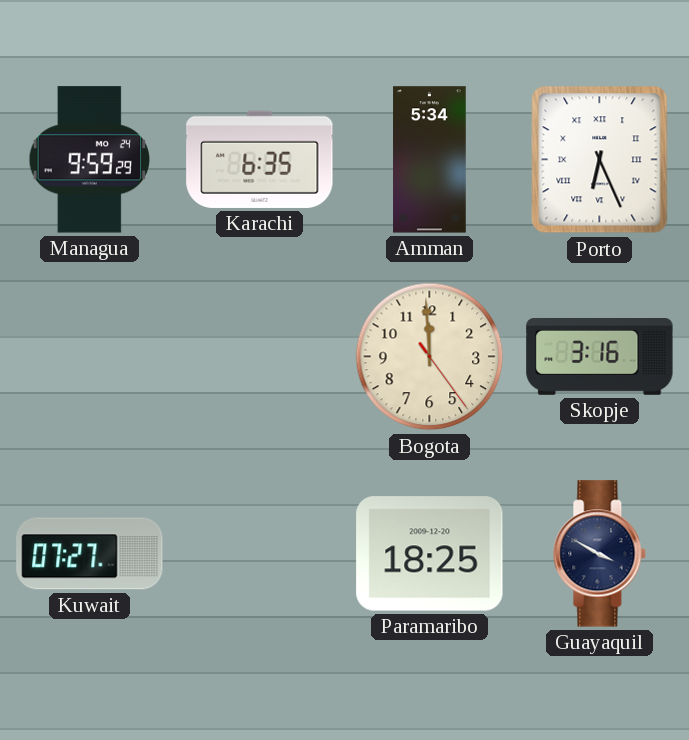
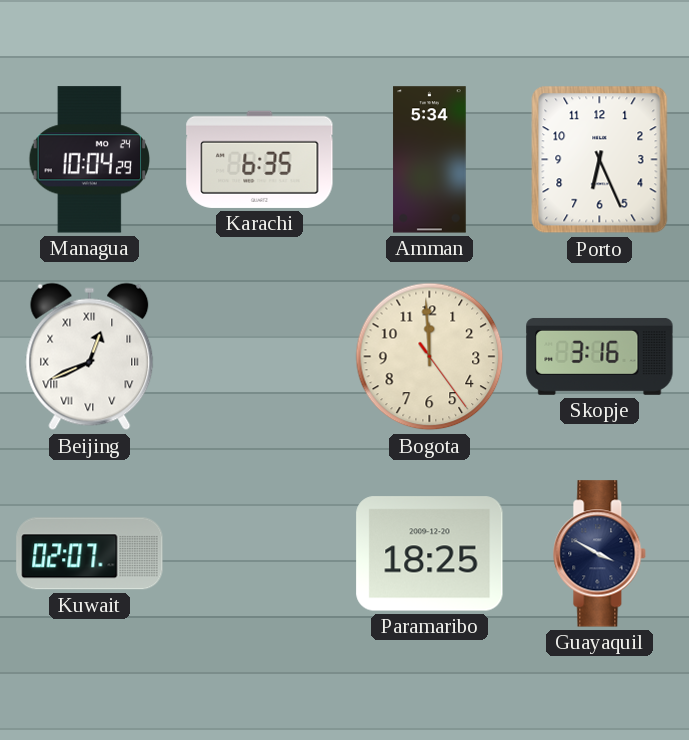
Managua: 9:59 -> 10:04
Porto numerals: Roman -> Arabic
Beijing: none -> 12:41
Kuwait: 07:27 -> 02:07
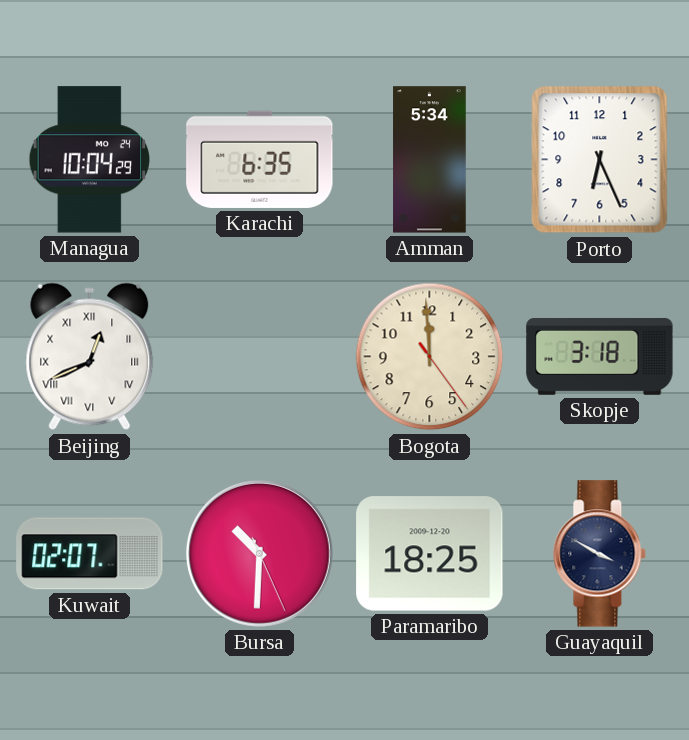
Skopje: 3:16 -> 3:18
Bursa: none -> 10:30
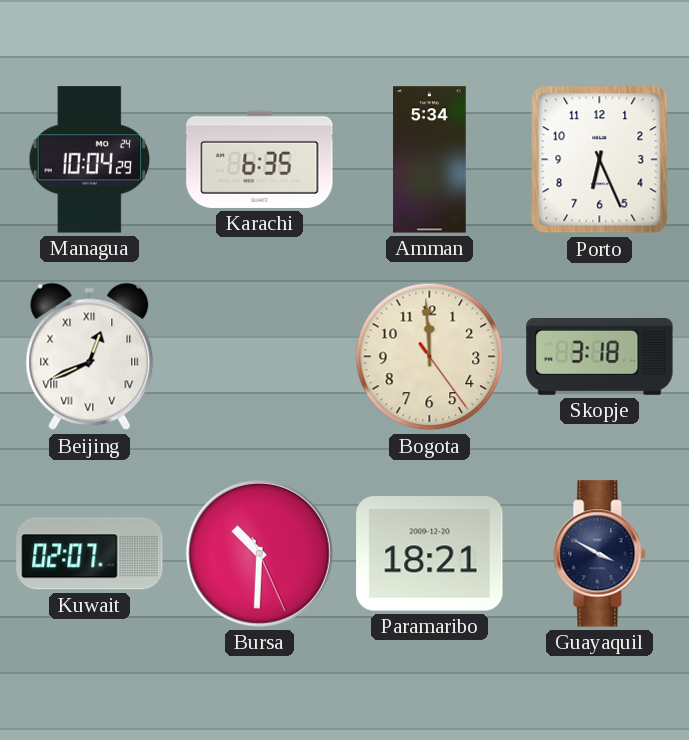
Paramaribo: 18:25 -> 18:21
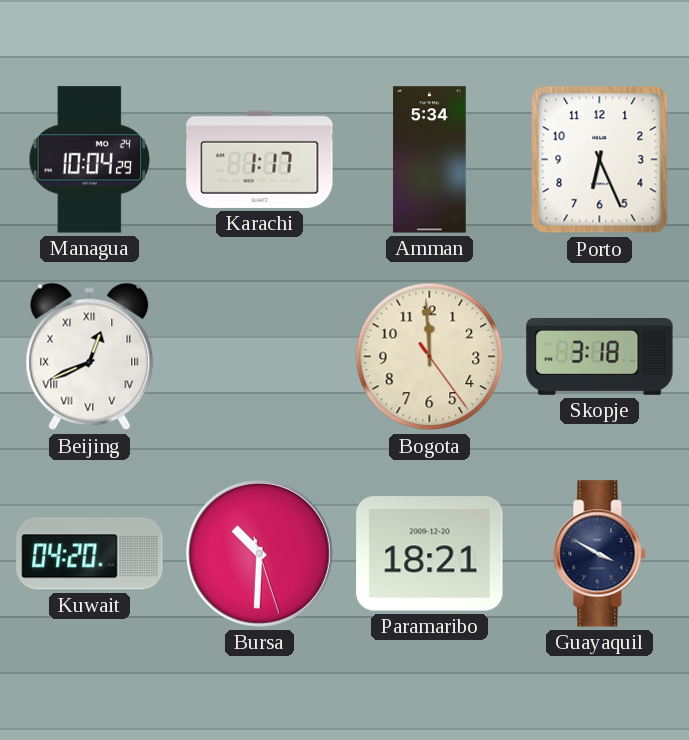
Karachi: 6:35 -> 1:17
Kuwait: 02:07 -> 04:20
Bursa: 10:30:26 -> 10:30:27
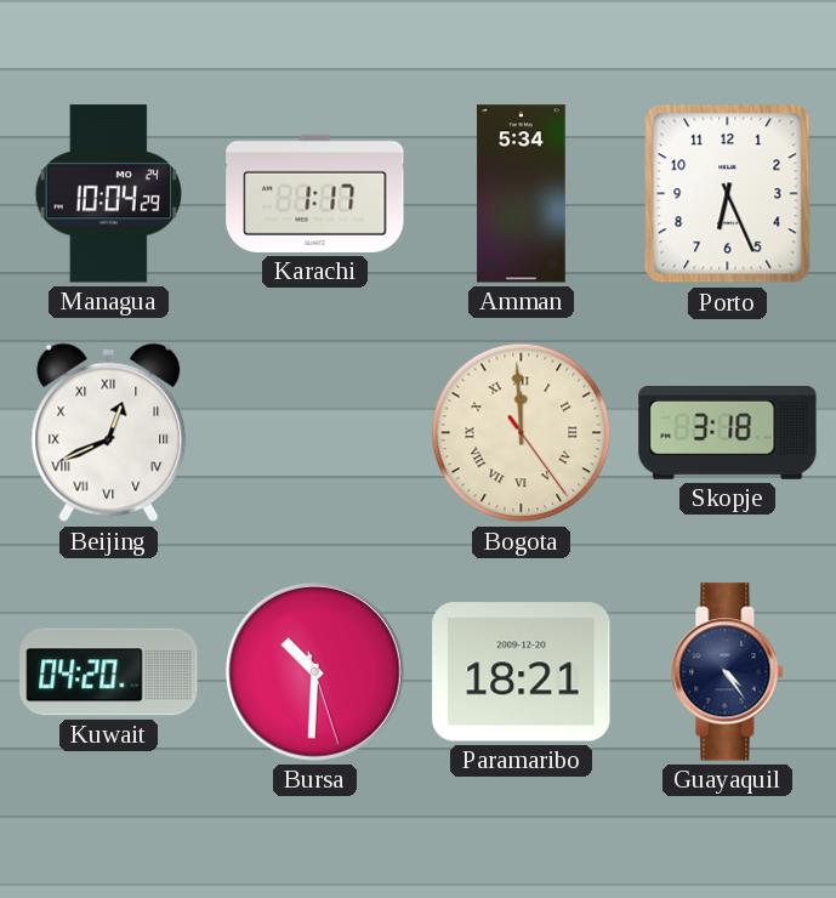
Bogota numerals: Arabic -> Roman
Guayaquil: 3:50 -> 4:24
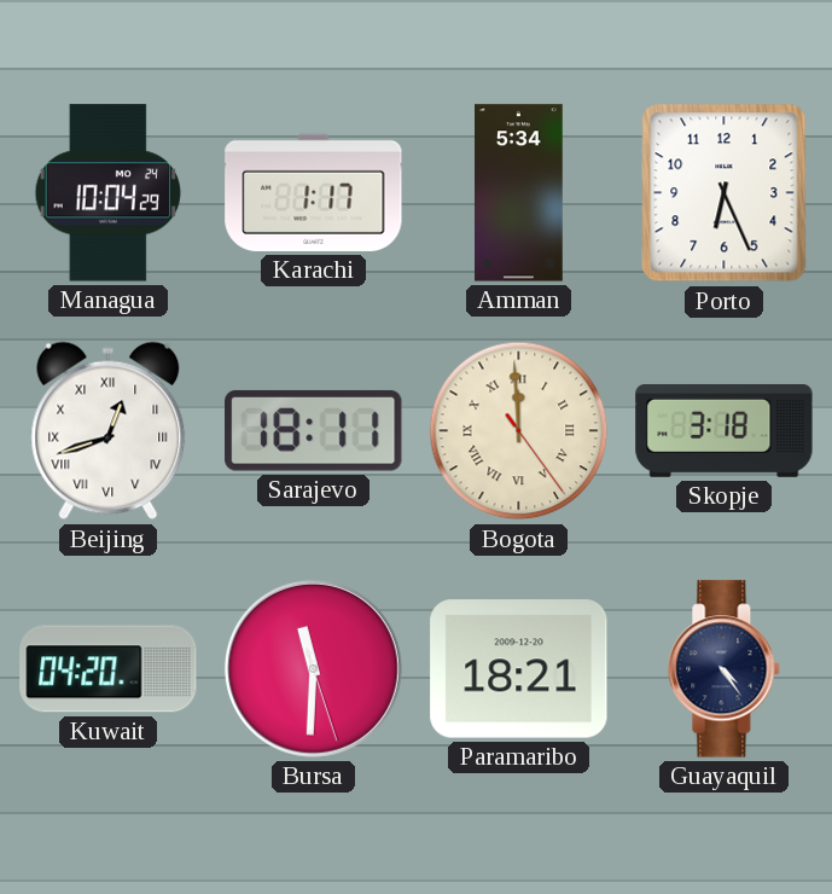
Beijing: 12:41 -> 12:42
Sarajevo: none -> 18:11
Bursa: 10:30 -> 11:30
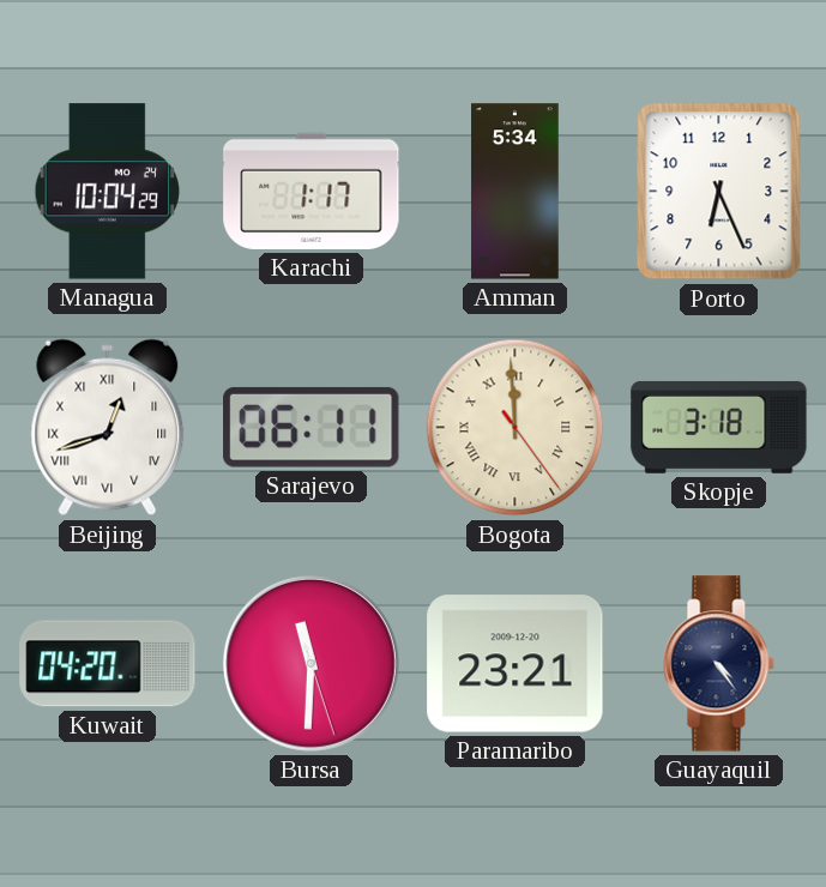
Sarajevo: 18:11 -> 06:11
Paramaribo: 18:21 -> 23:21
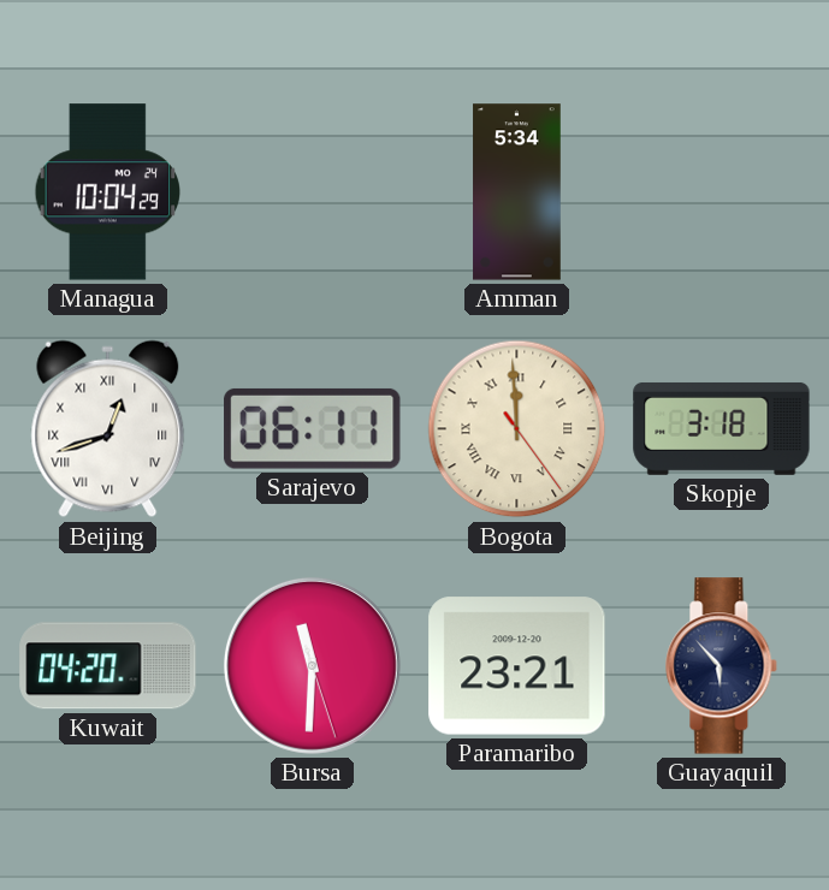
Karachi: 1:17 -> none
Porto: 6:26 -> none
Guayaquil: 4:24 -> 5:53
